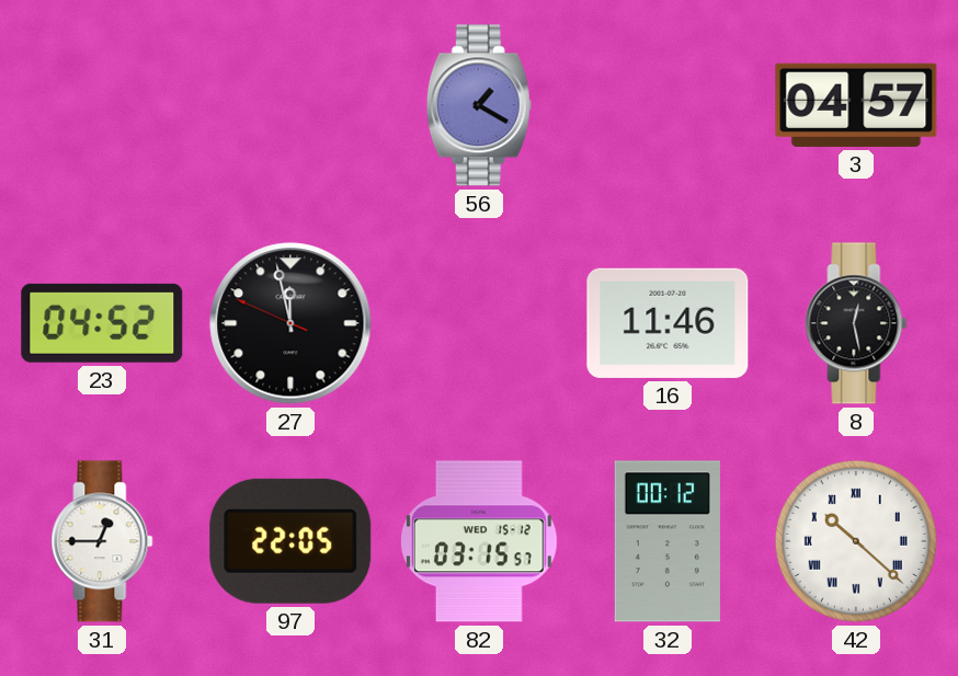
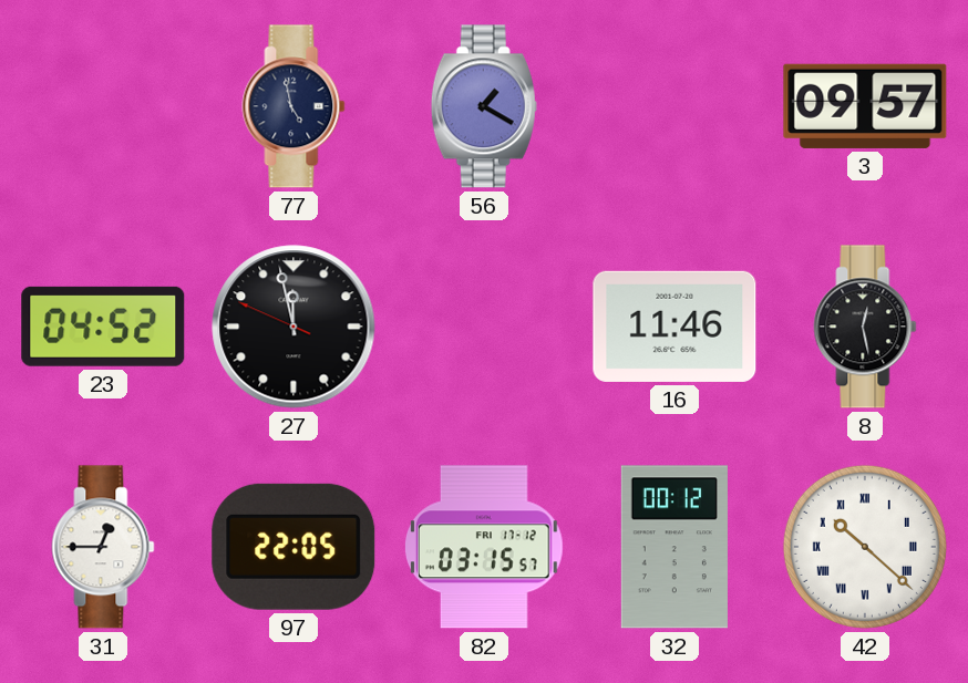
77: none -> 4:58
3: 04:57 -> 09:57
82 date: WED 15-12 -> FRI 17-12
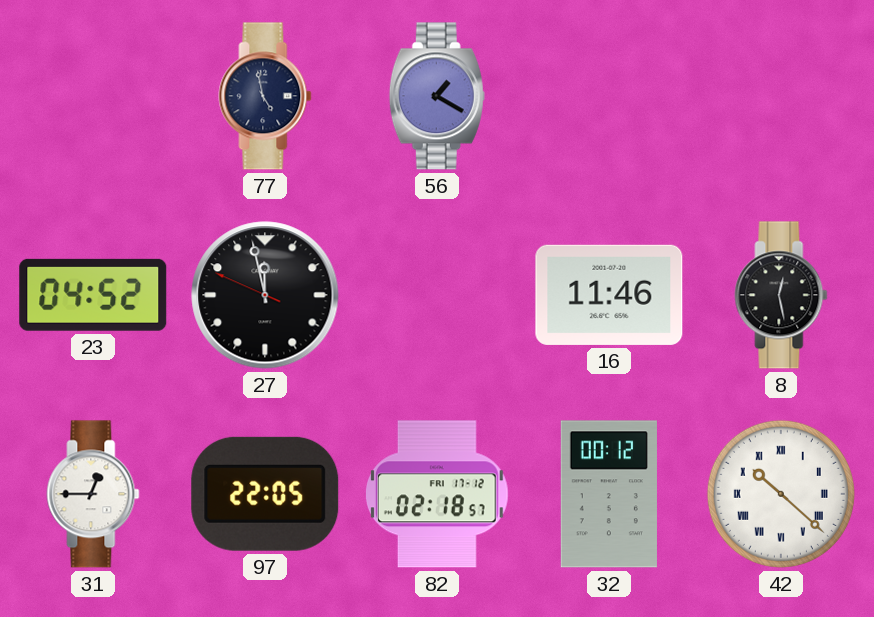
3: 09:57 -> none
82: 03:15 -> 02:18
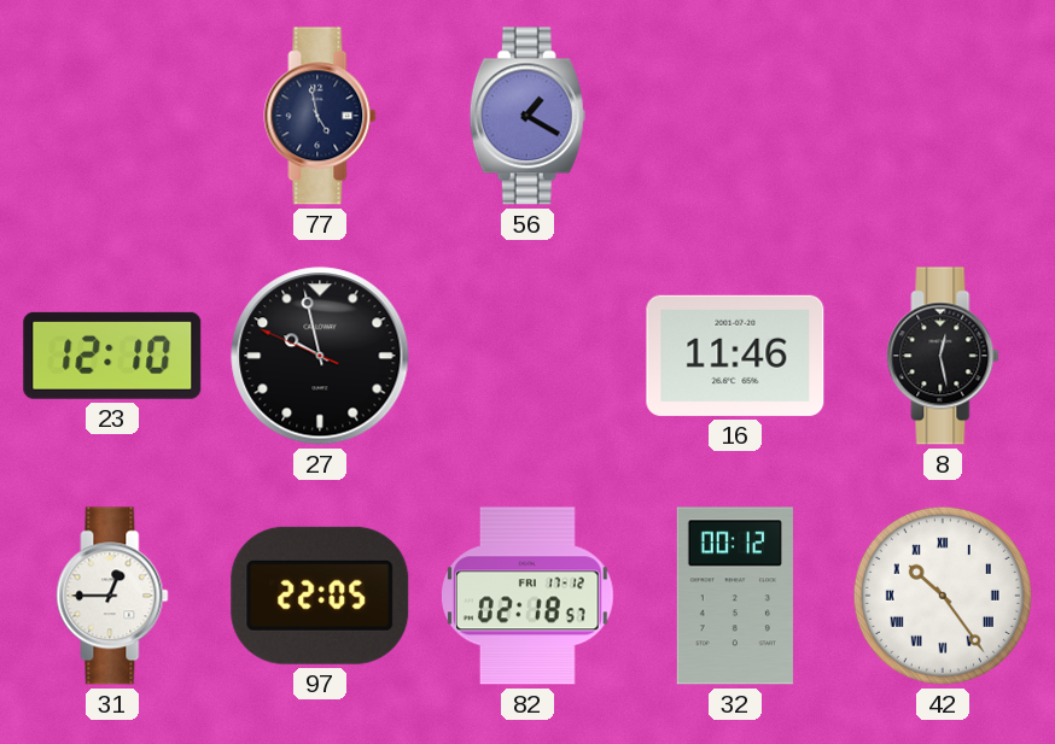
23: 04:52 -> 12:10
27: 11:57 -> 9:57
42: 10:22 -> 10:24
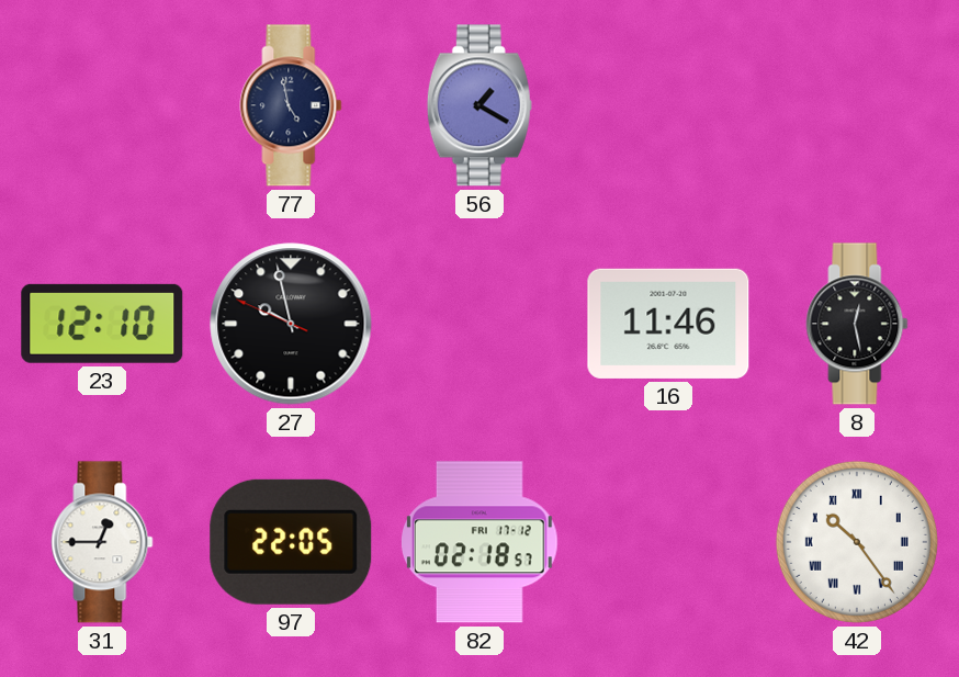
32: 00:12 -> none
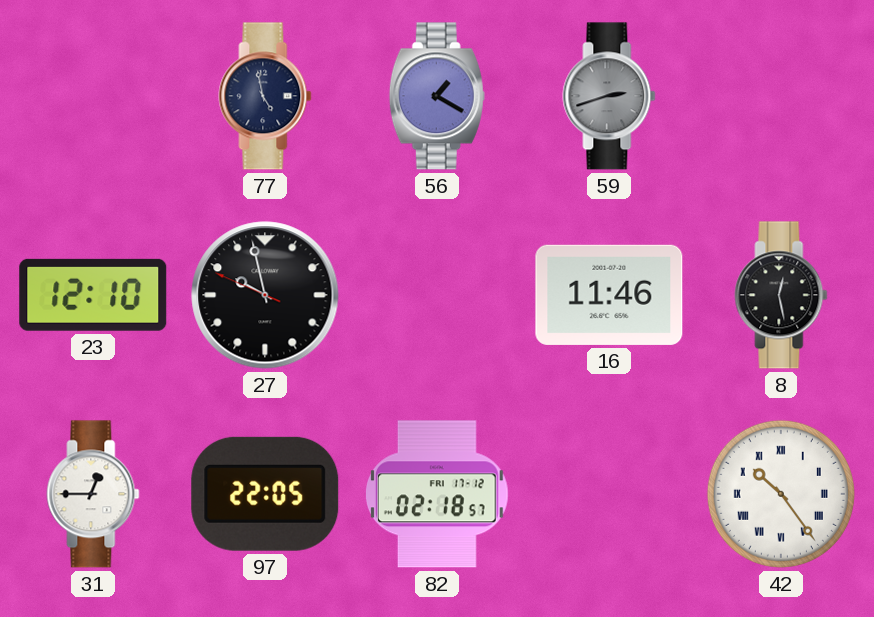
59: none -> 2:42
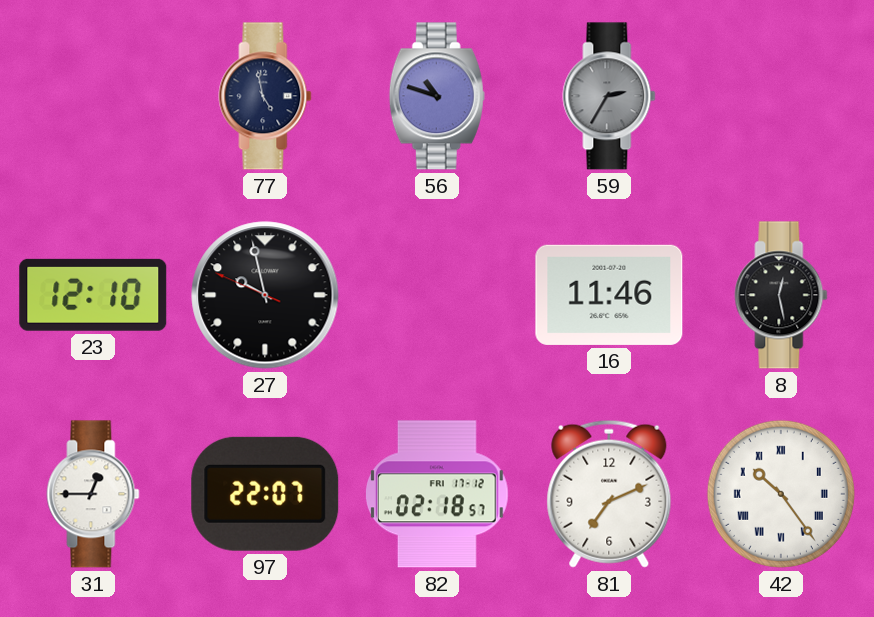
56: 1:20 -> 10:48
59: 2:42 -> 2:35
97: 22:05 -> 22:07
81: none -> 7:11
